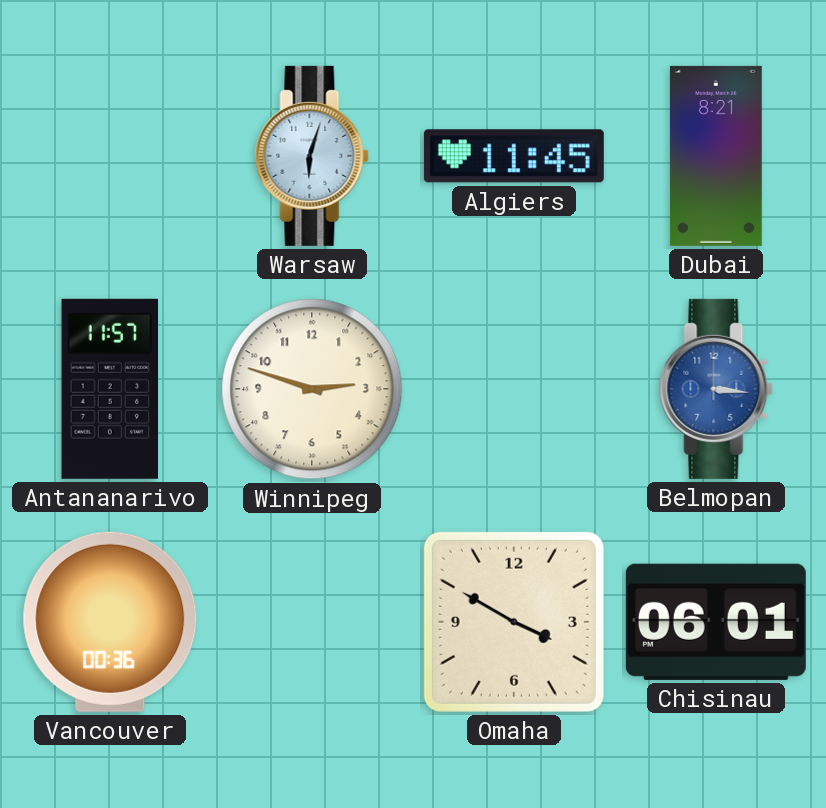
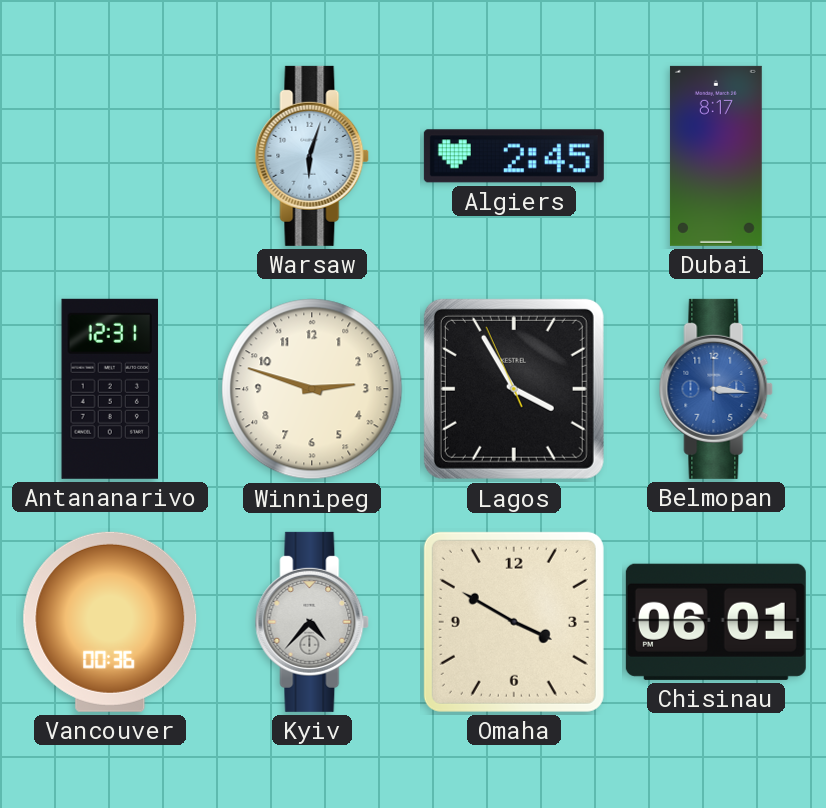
Algiers: 11:45 -> 2:45
Dubai: 8:21 -> 8:17
Antananarivo: 11:57 -> 12:31
Lagos: none -> 3:54
Kyiv: none -> 4:37
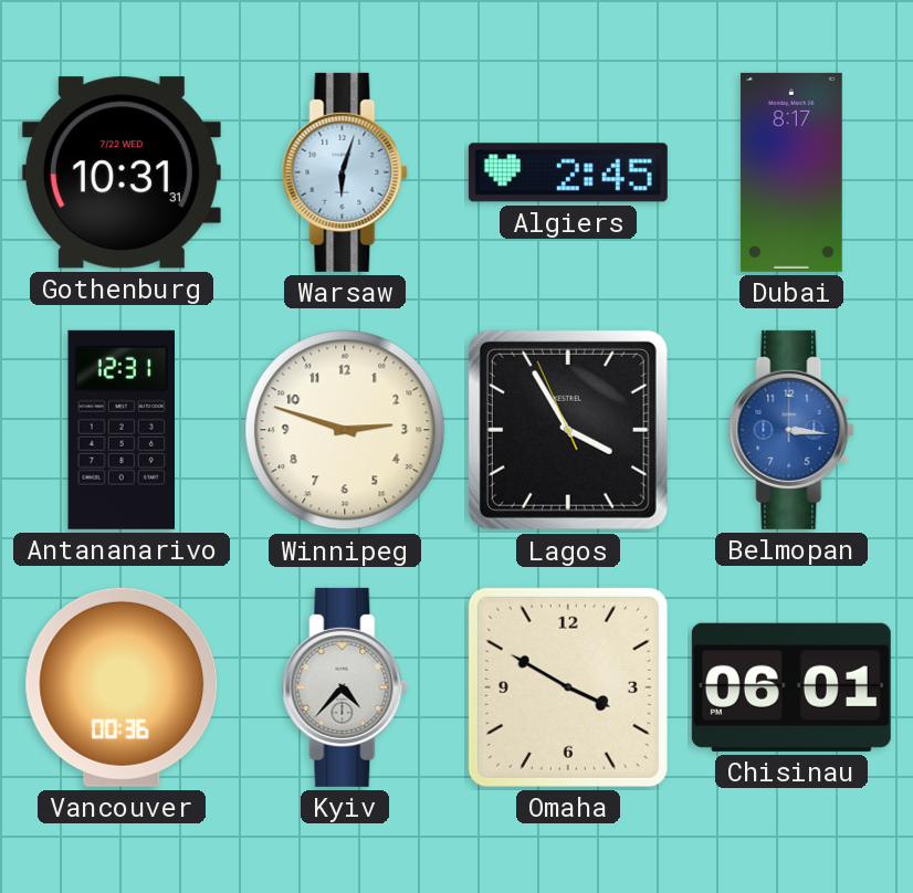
Gothenburg: none -> 10:31
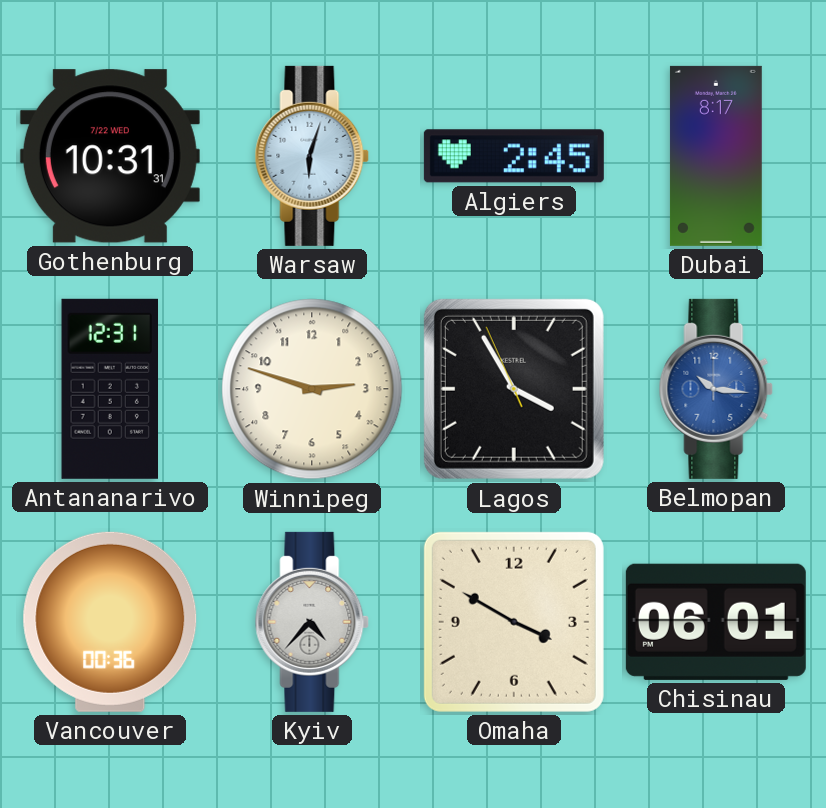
Belmopan: 3:16 -> 10:16
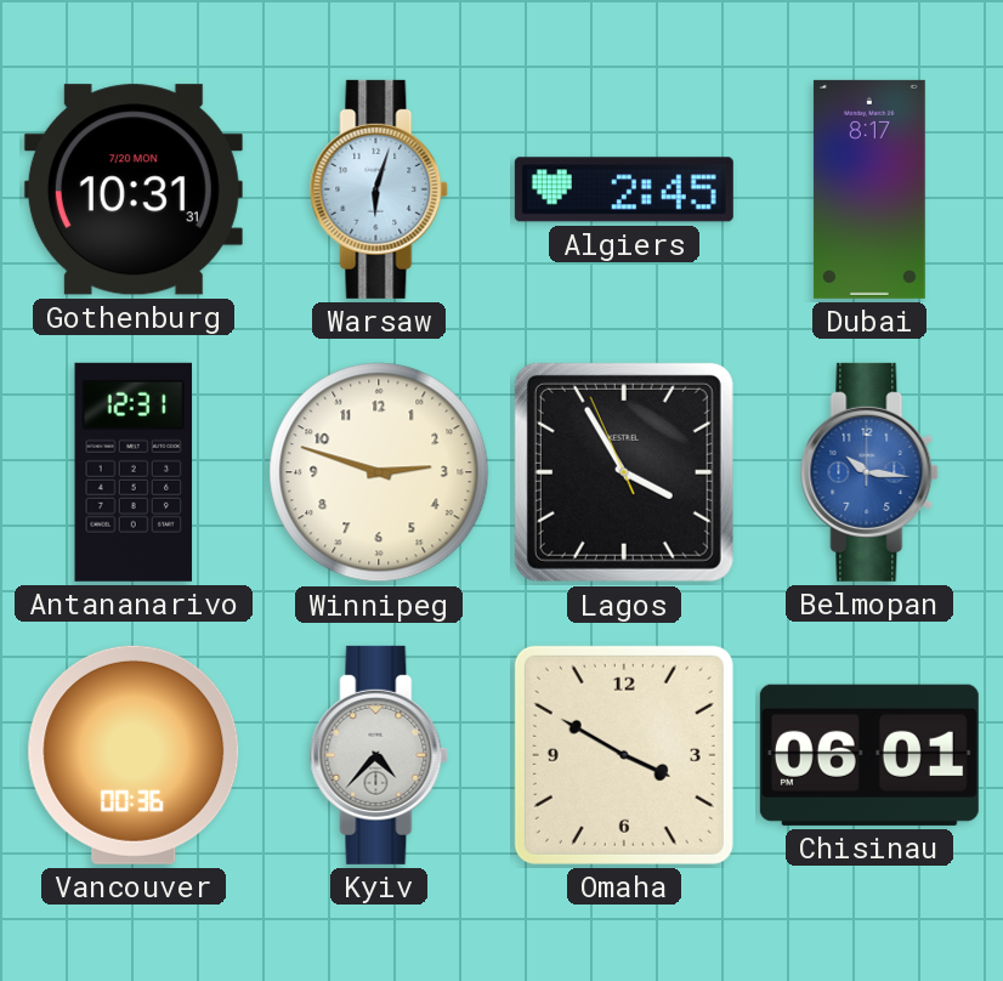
Gothenburg date: 7/22 WED -> 7/20 MON
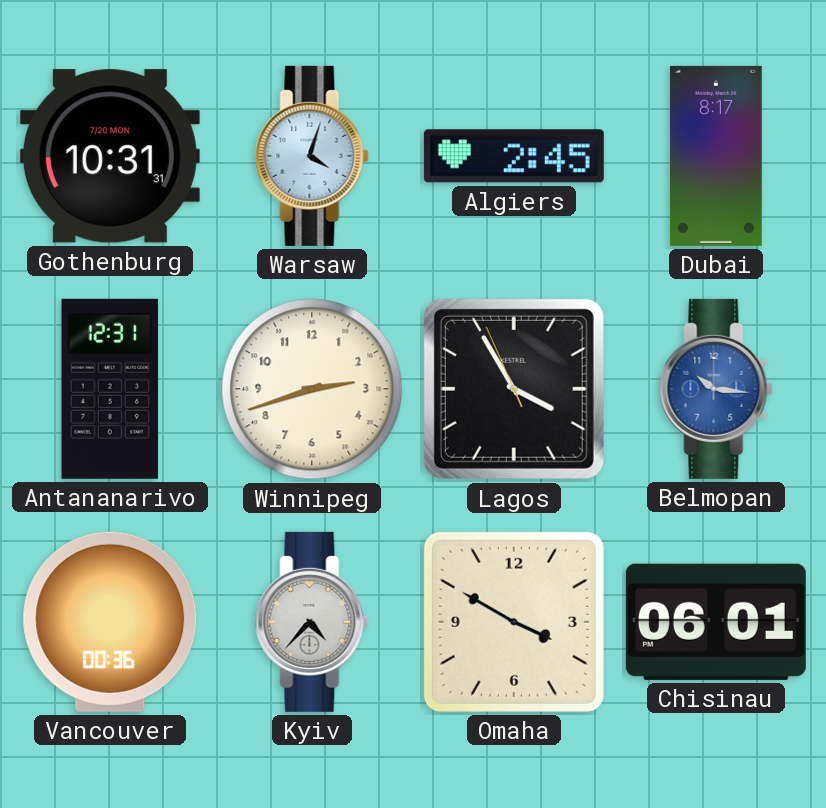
Warsaw: 6:03 -> 4:03
Winnipeg: 2:48 -> 2:42
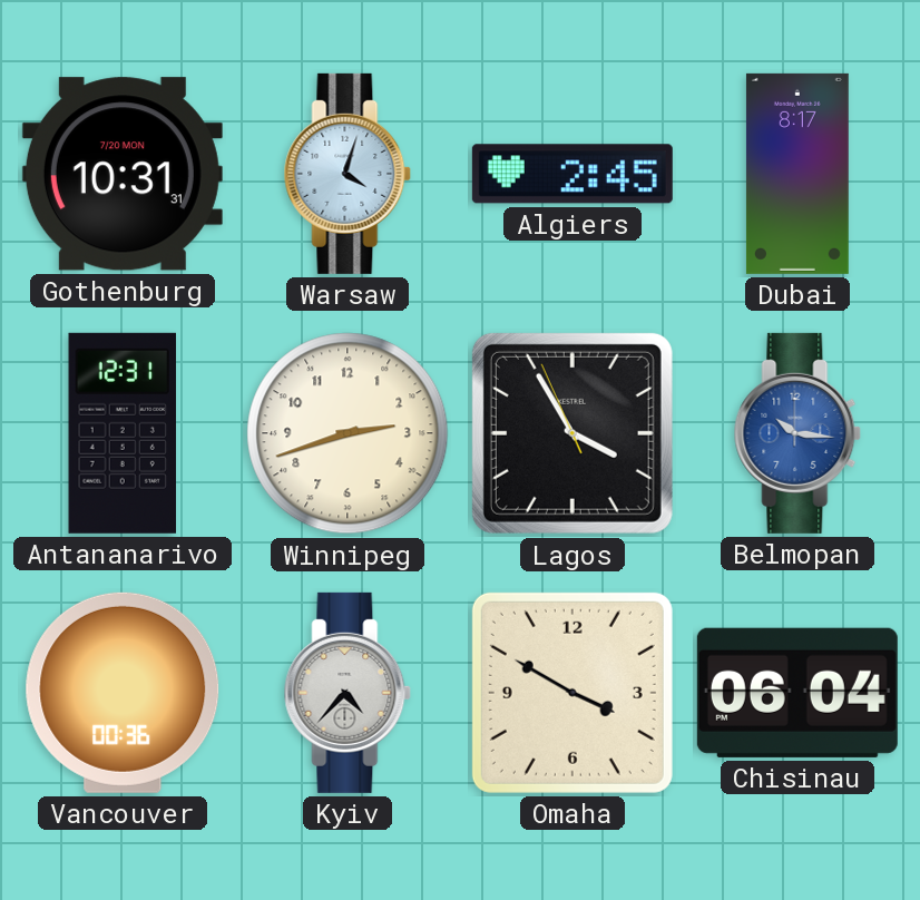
Chisinau: 06:01 -> 06:04
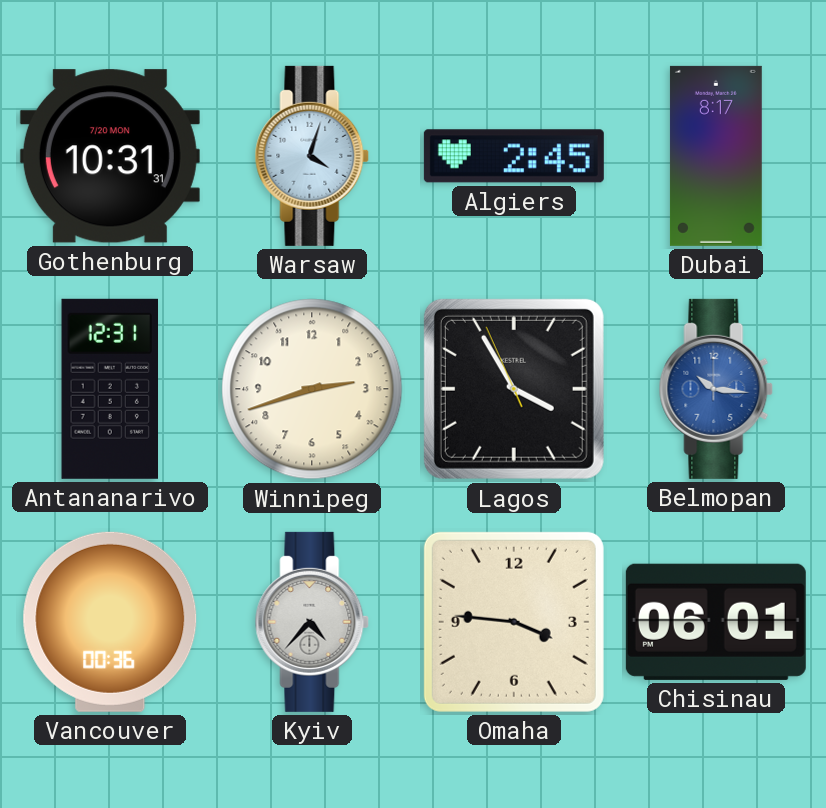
Omaha: 3:50 -> 3:46
Chisinau: 06:04 -> 06:01
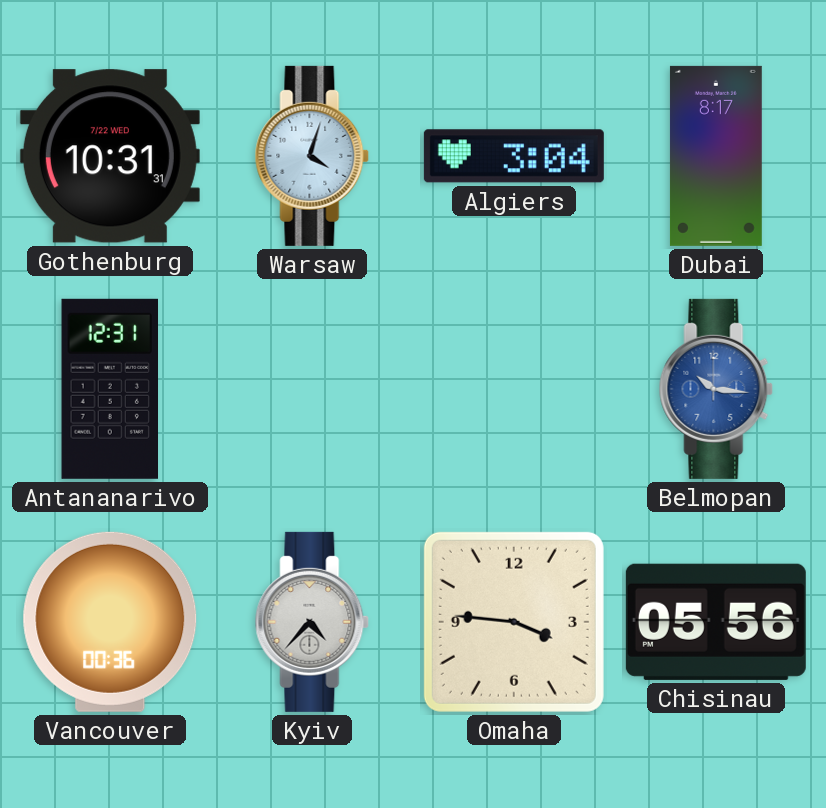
Gothenburg date: 7/20 MON -> 7/22 WED
Algiers: 2:45 -> 3:04
Winnipeg: 2:42 -> none
Lagos: 3:54 -> none
Chisinau: 06:01 -> 05:56
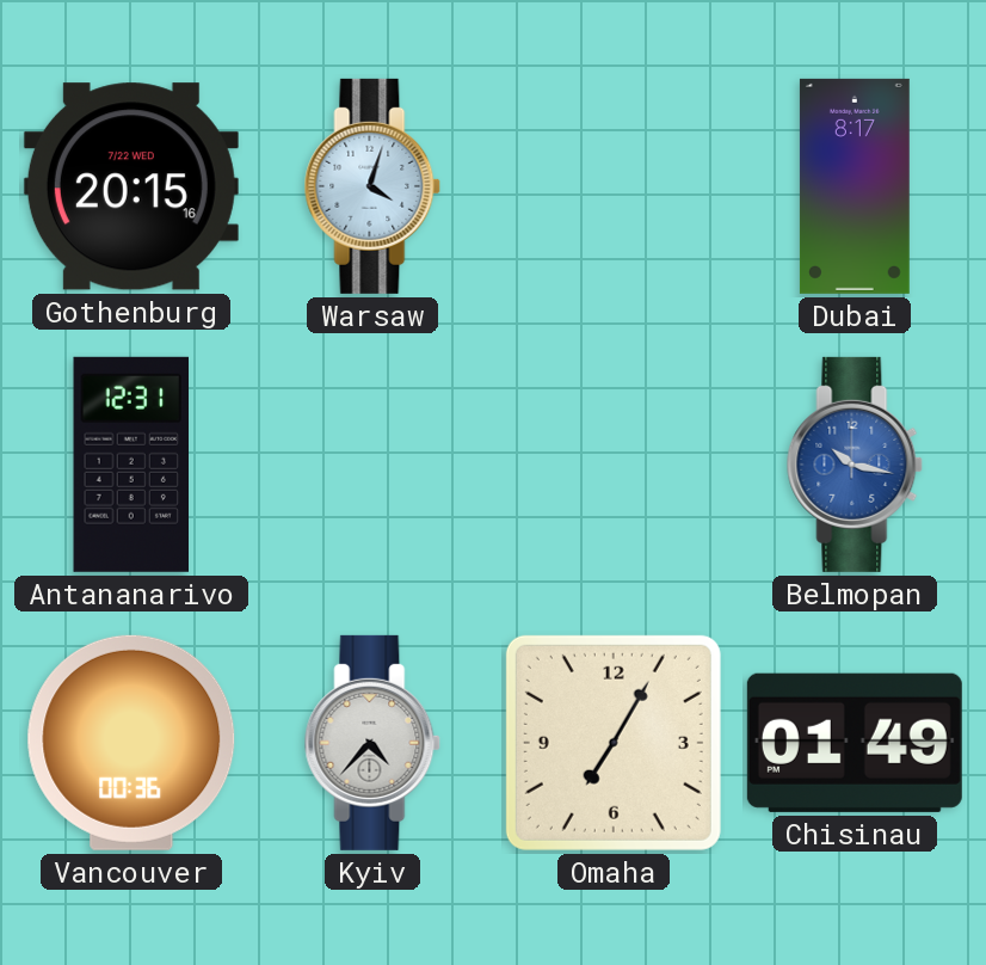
Gothenburg: 10:31 -> 20:15
Algiers: 3:04 -> none
Belmopan: 10:16 -> 10:17
Omaha: 3:46 -> 7:05
Chisinau: 05:56 -> 01:49
